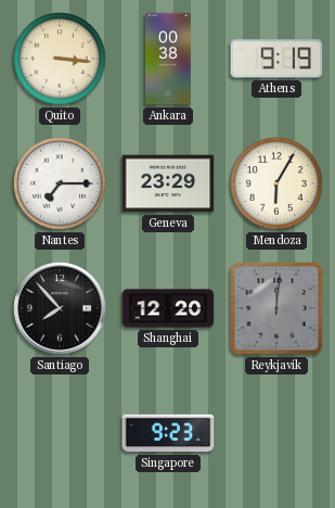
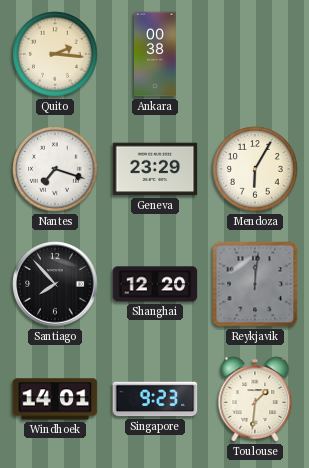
Quito: 3:16 -> 2:16
Athens: 9:19 -> none
Nantes: 7:15 -> 7:18
Windhoek: none -> 14:01
Toulouse: none -> 1:31
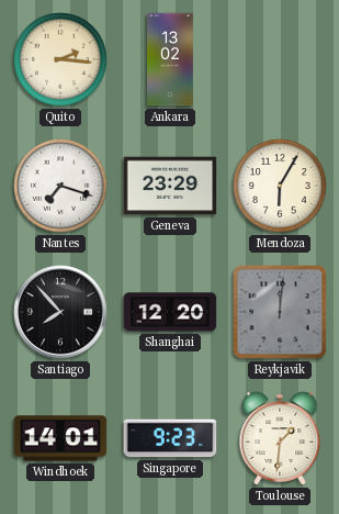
Ankara: 00:38 -> 13:02
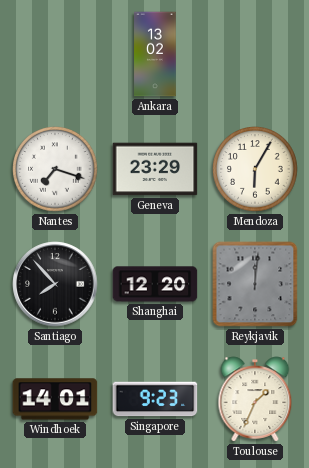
Quito: 2:16 -> none
Toulouse: 1:31 -> 1:34
